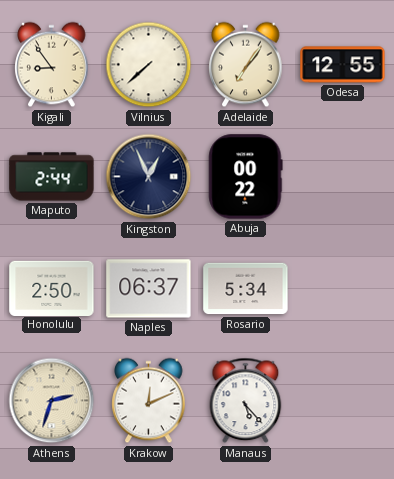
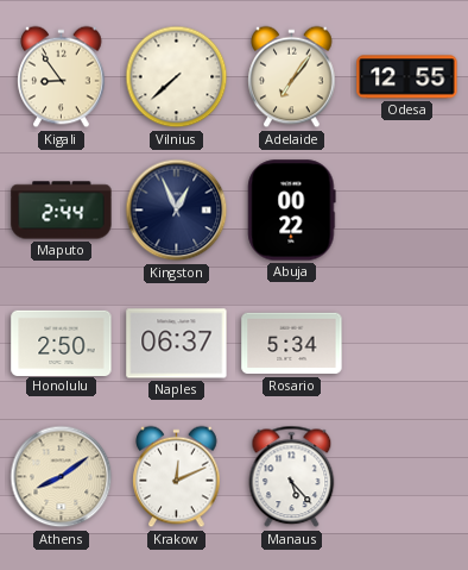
Athens: 2:33 -> 8:09
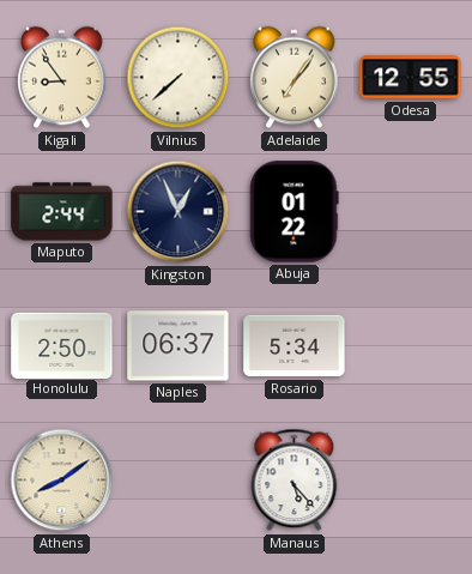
Abuja: 00:22 -> 01:22
Krakow: 12:11 -> none
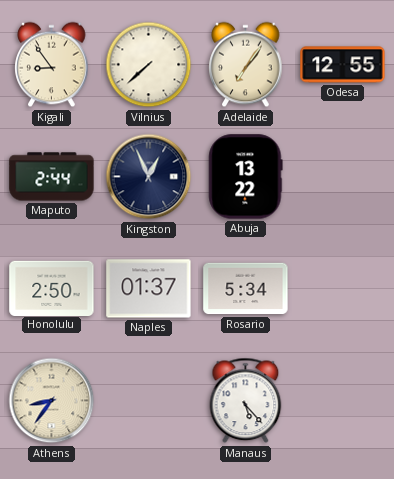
Abuja: 01:22 -> 13:22
Naples: 06:37 -> 01:37
Athens: 8:09 -> 8:36
